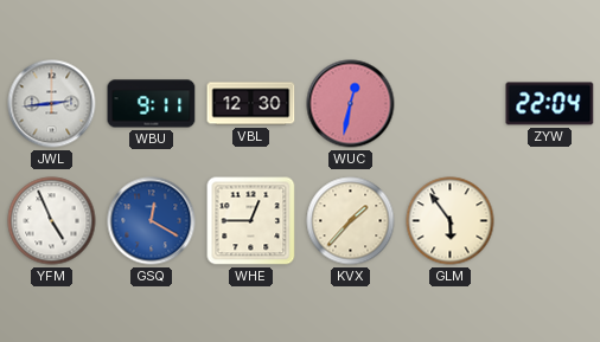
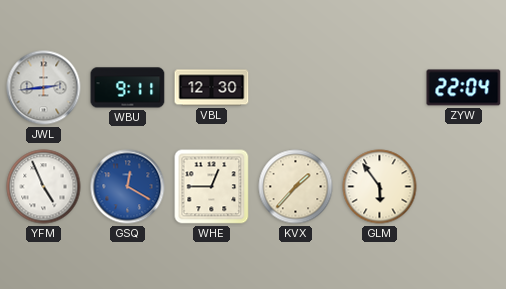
WUC: 12:32 -> none
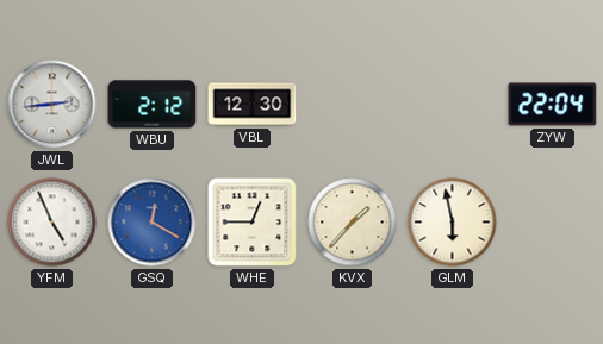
WBU: 9:11 -> 2:12
GLM: 5:54 -> 5:58
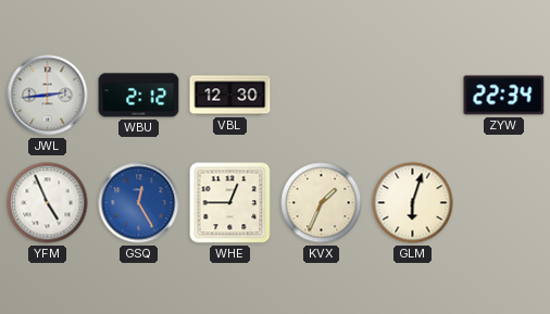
ZYW: 22:04 -> 22:34
GSQ: 12:20 -> 12:25
KVX: 1:37 -> 1:34
GLM: 5:58 -> 6:03
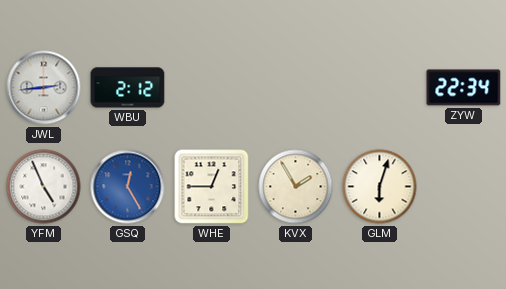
VBL: 12:30 -> none
KVX: 1:34 -> 1:55
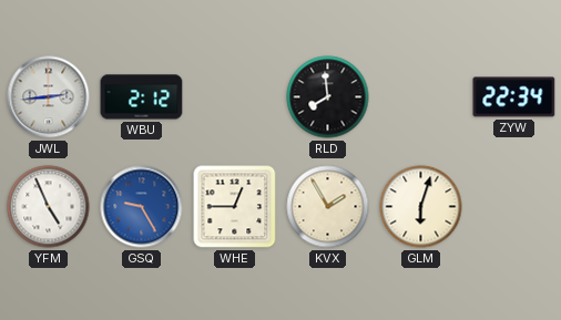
RLD: none -> 7:59
GSQ: 12:25 -> 9:25
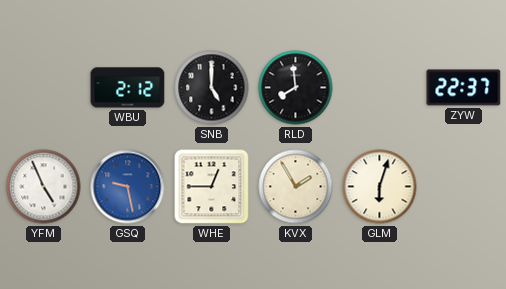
JWL: 2:44 -> none
SNB: none -> 5:00
ZYW: 22:34 -> 22:37
GSQ: 9:25 -> 9:28
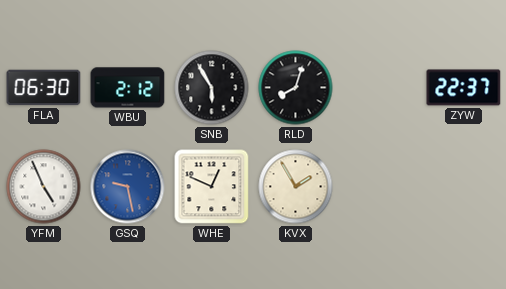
FLA: none -> 06:30
SNB: 5:00 -> 5:55
RLD: 7:59 -> 8:03
WHE: 12:45 -> 12:49
GLM: 6:03 -> none
